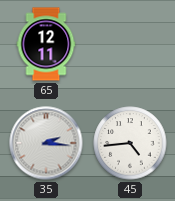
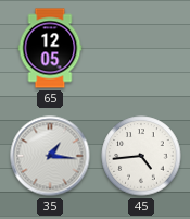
65: 12:11 -> 12:05
35: 2:16 -> 1:16
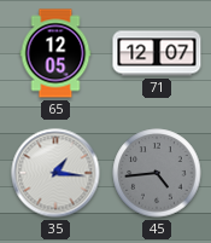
71: none -> 12:07
45 dial: white -> grey
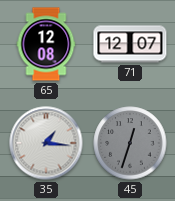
65: 12:05 -> 12:08
45: 4:44 -> 12:33
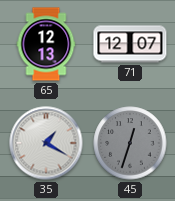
65: 12:08 -> 12:13
35: 1:16 -> 1:20
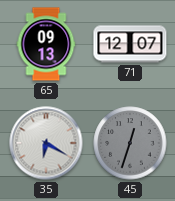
65: 12:13 -> 09:13
35: 1:20 -> 6:20
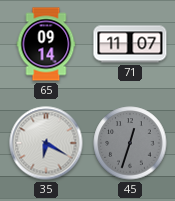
65: 09:13 -> 09:14
71: 12:07 -> 11:07
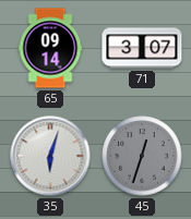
71: 11:07 -> 3:07
35: 6:20 -> 6:03
